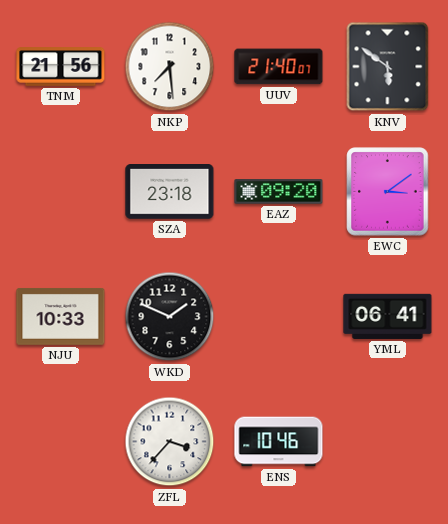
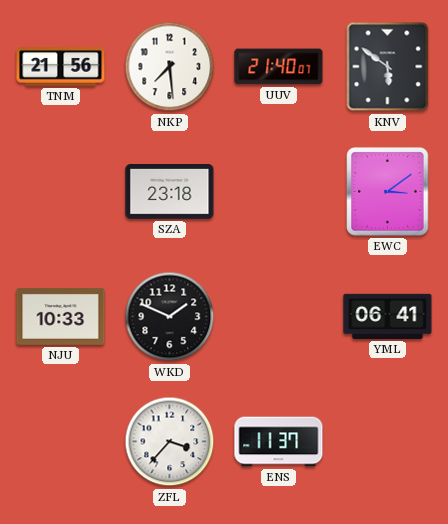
EAZ: 09:20 -> none
ENS: 10:46 -> 11:37
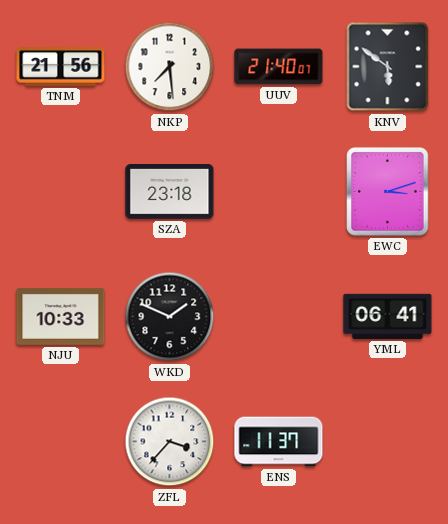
EWC: 3:09 -> 3:12
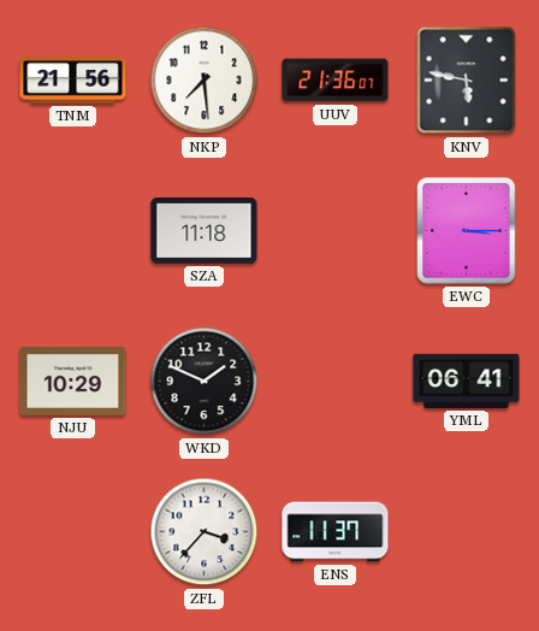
UUV: 21:40 -> 21:36
KNV: 5:51 -> 5:47
SZA: 23:18 -> 11:18
EWC: 3:12 -> 3:15
NJU: 10:33 -> 10:29
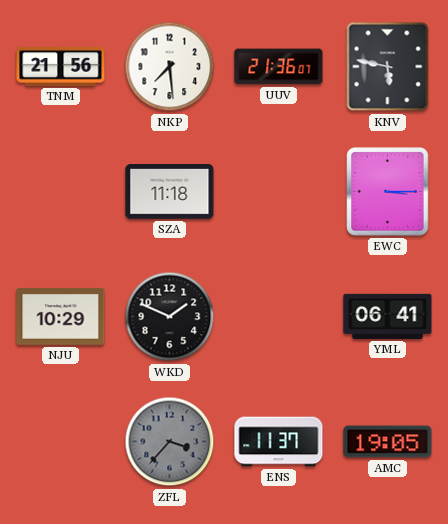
ZFL dial: white -> grey
AMC: none -> 19:05
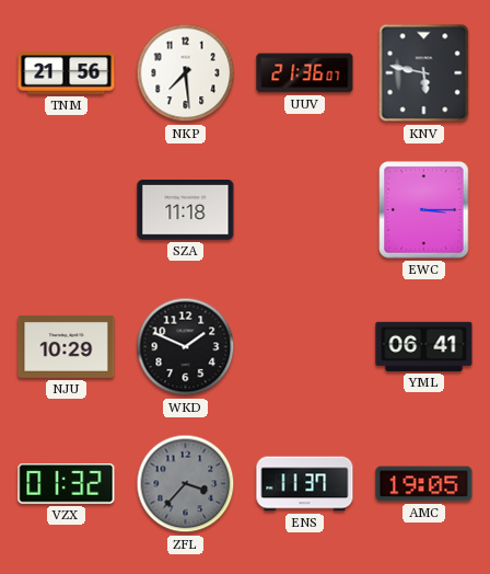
VZX: none -> 01:32
